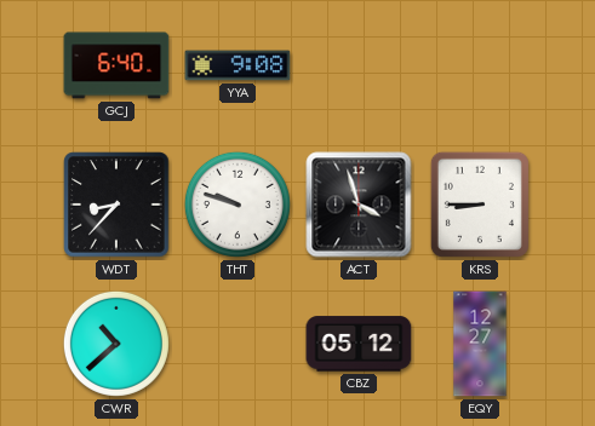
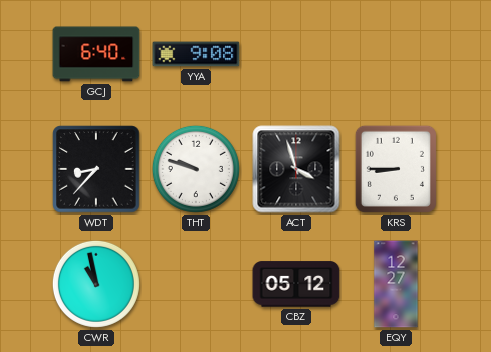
CWR: 10:38 -> 10:58
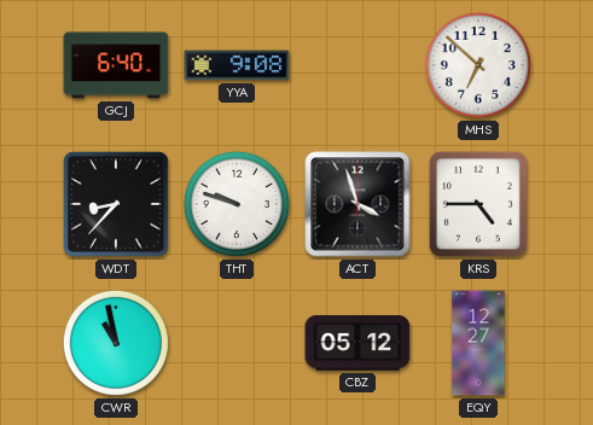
MHS: none -> 6:52
KRS: 8:45 -> 4:45
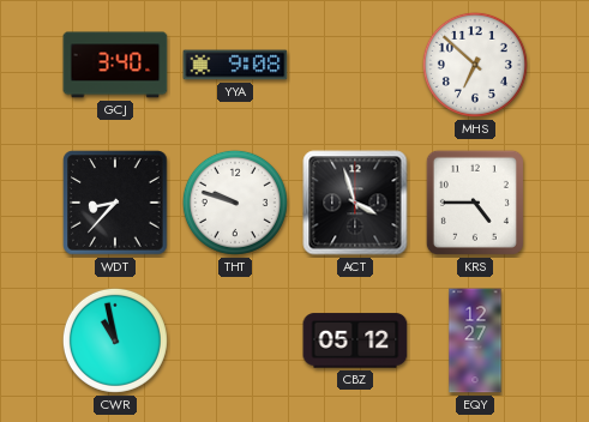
GCJ: 6:40 -> 3:40
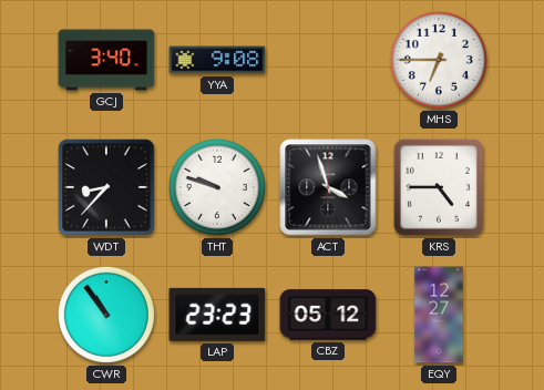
MHS: 6:52 -> 6:45
CWR: 10:58 -> 10:54
LAP: none -> 23:23
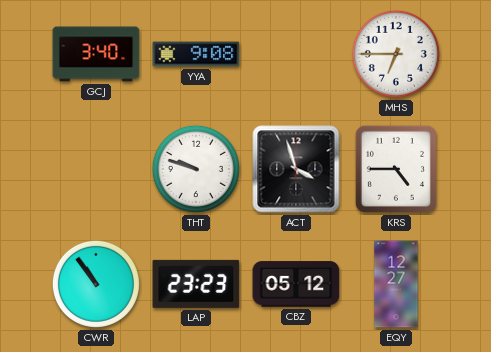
WDT: 8:37 -> none
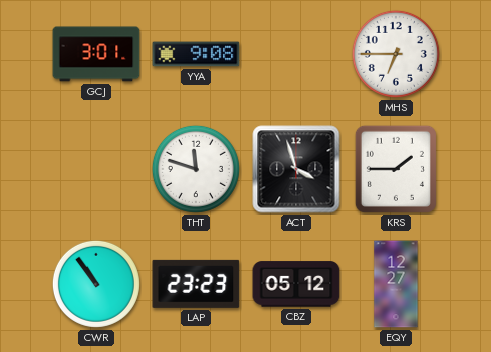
GCJ: 3:40 -> 3:01
THT: 9:48 -> 11:48
KRS: 4:45 -> 1:45
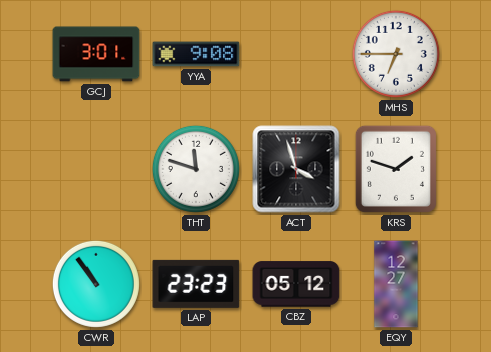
KRS: 1:45 -> 1:48
